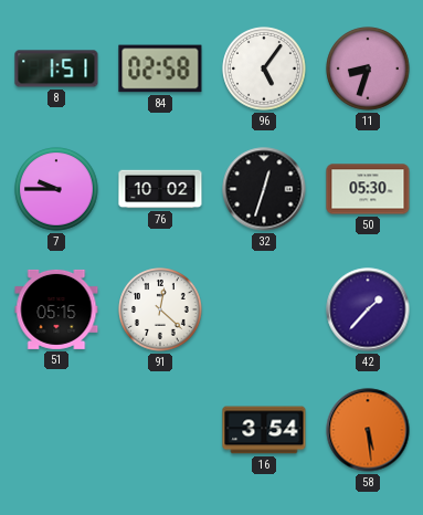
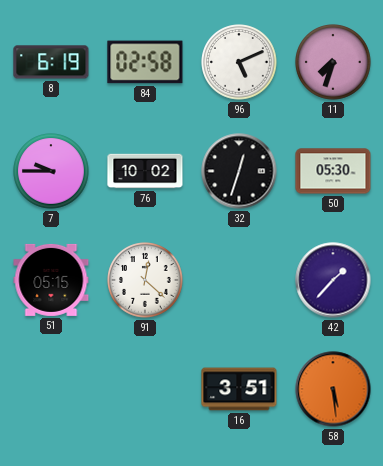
8: 1:51 -> 6:19
96: 5:06 -> 5:11
11: 8:33 -> 7:33
16: 3:54 -> 3:51
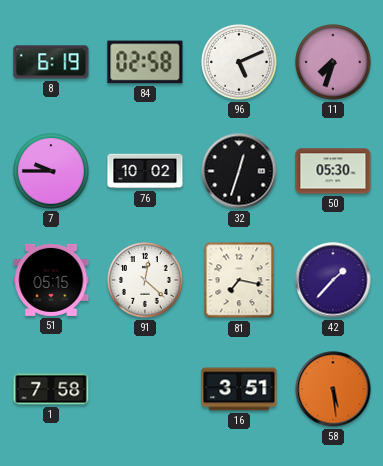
81: none -> 7:17
1: none -> 7:58
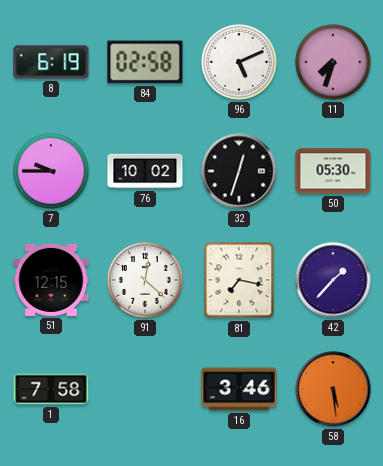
51: 05:15 -> 12:15
16: 3:51 -> 3:46
